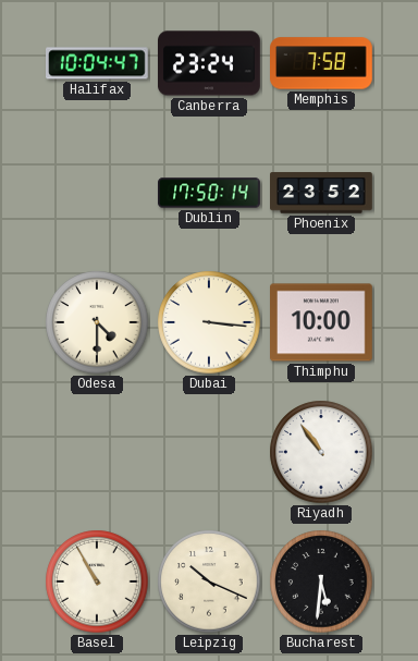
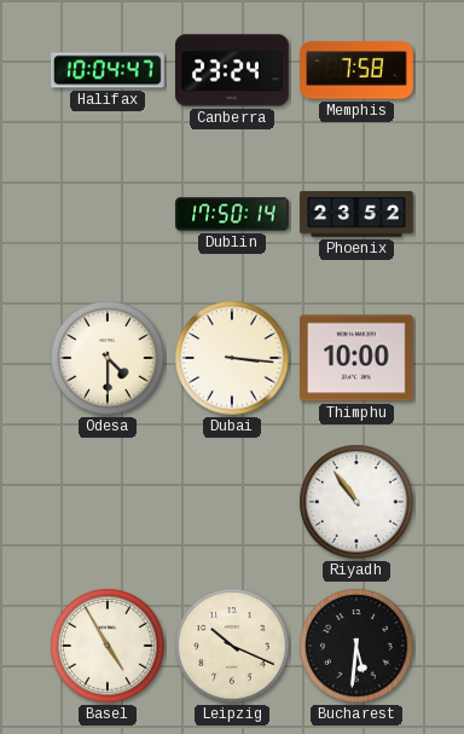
Basel: 10:55 -> 4:55
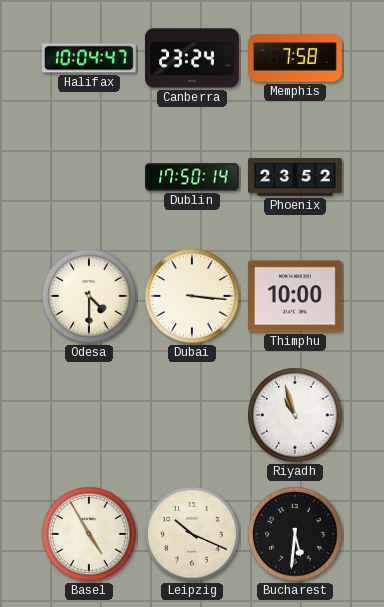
Riyadh: 10:54 -> 10:57
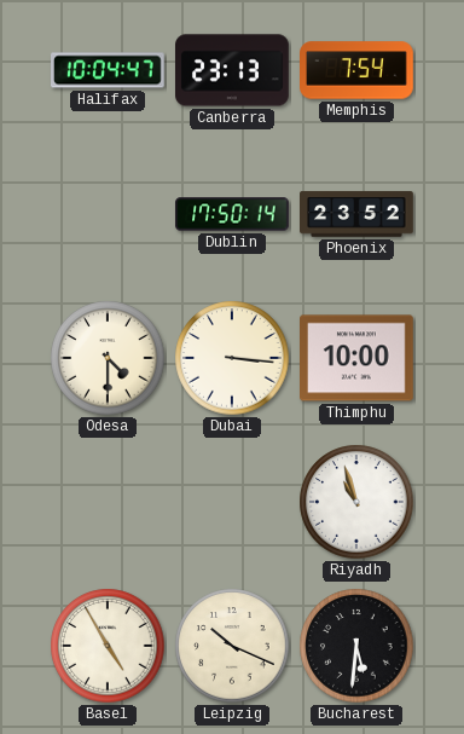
Canberra: 23:24 -> 23:13
Memphis: 7:58 -> 7:54
